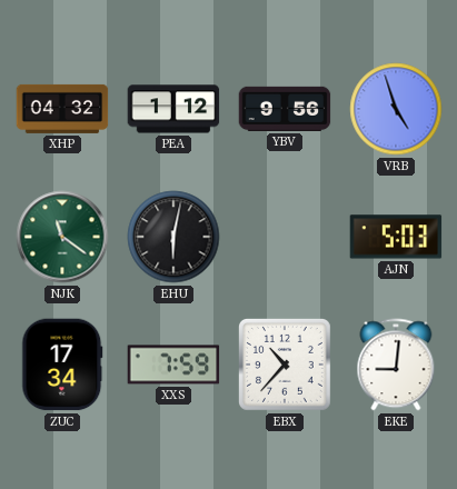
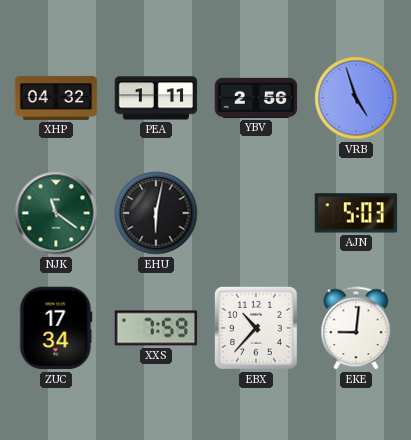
PEA: 1:12 -> 1:11
YBV: 9:56 -> 2:56
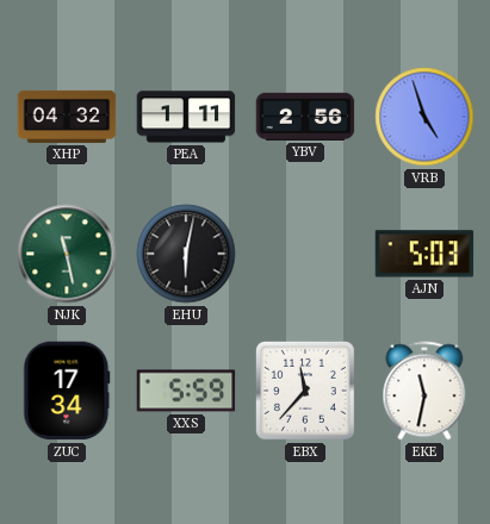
NJK: 11:21 -> 11:28
XXS: 7:59 -> 5:59
EBX: 10:37 -> 11:37
EKE: 9:01 -> 11:32
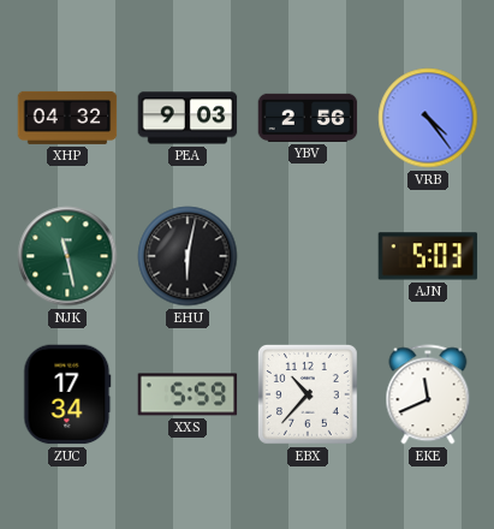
PEA: 1:11 -> 9:03
VRB: 4:57 -> 4:24
EBX: 11:37 -> 10:37
EKE: 11:32 -> 11:41
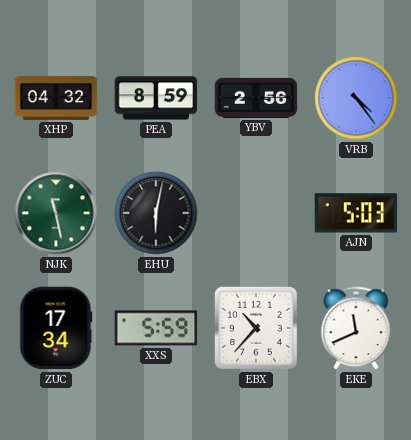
PEA: 9:03 -> 8:59
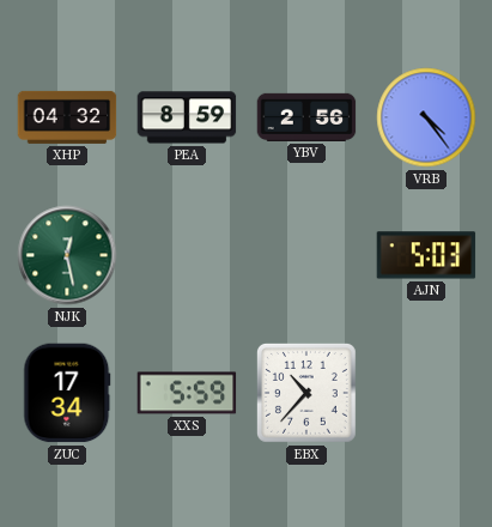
NJK: 11:28 -> 12:28
EHU: 6:02 -> none
EKE: 11:41 -> none
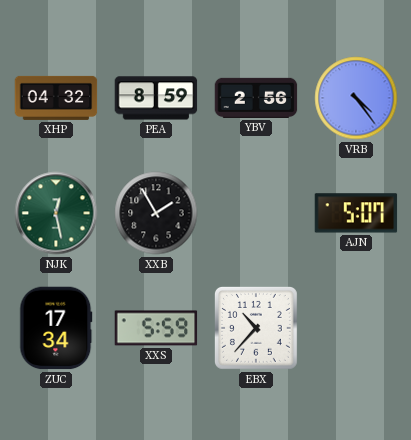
XXB: none -> 1:55
AJN: 5:03 -> 5:07
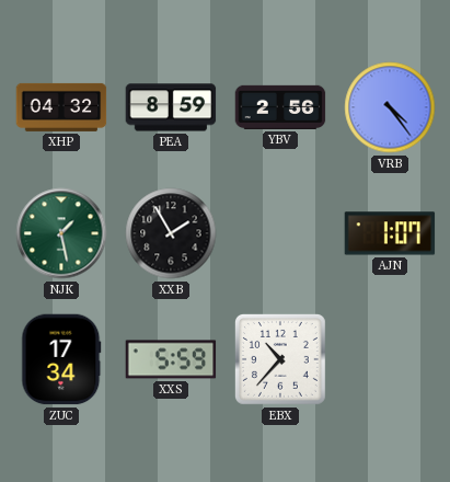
NJK: 12:28 -> 1:28
AJN: 5:07 -> 1:07
